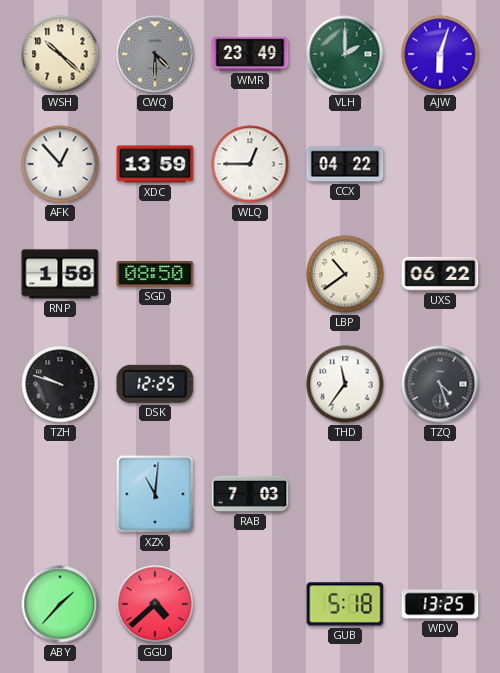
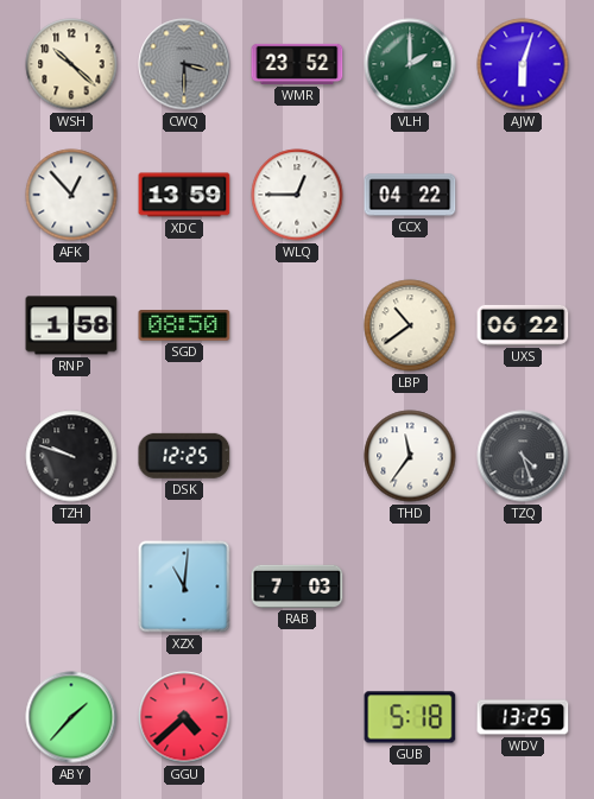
CWQ: 4:30 -> 3:30
WMR: 23:49 -> 23:52
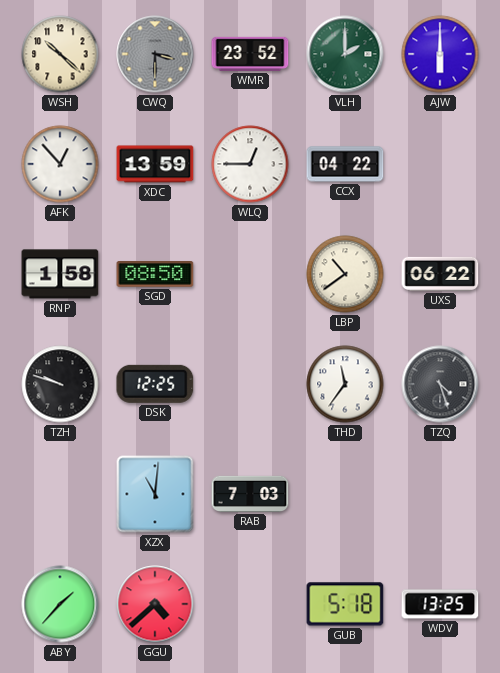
AJW: 6:03 -> 6:00
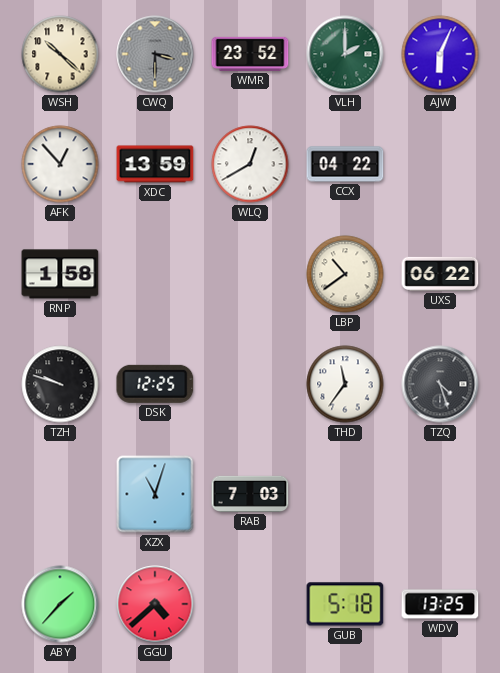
AJW: 6:00 -> 6:04
WLQ: 12:45 -> 12:40
SGD: 08:50 -> none
XZX: 11:01 -> 11:03
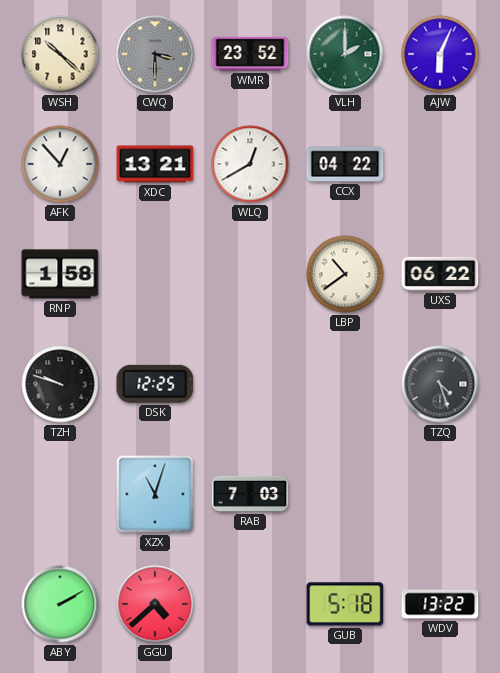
XDC: 13:59 -> 13:21
THD: 11:36 -> none
ABY: 1:37 -> 2:10
WDV: 13:25 -> 13:22
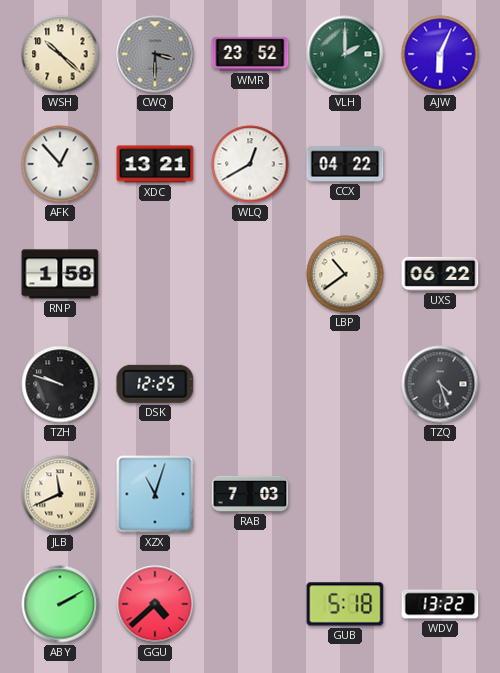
JLB: none -> 11:41
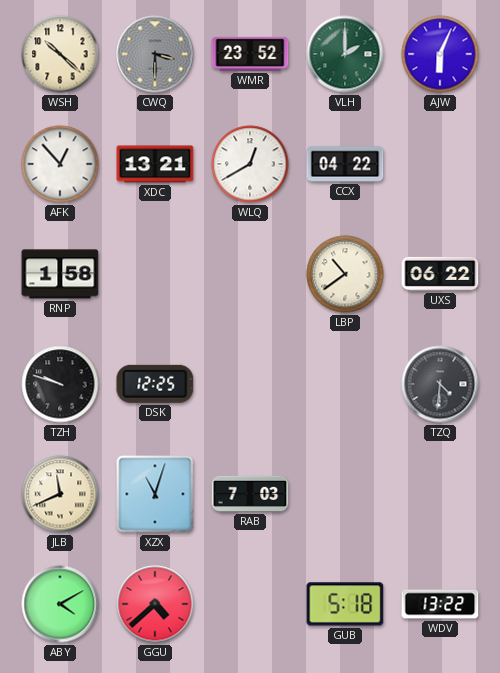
TZQ: 4:27 -> 4:31
ABY: 2:10 -> 4:10
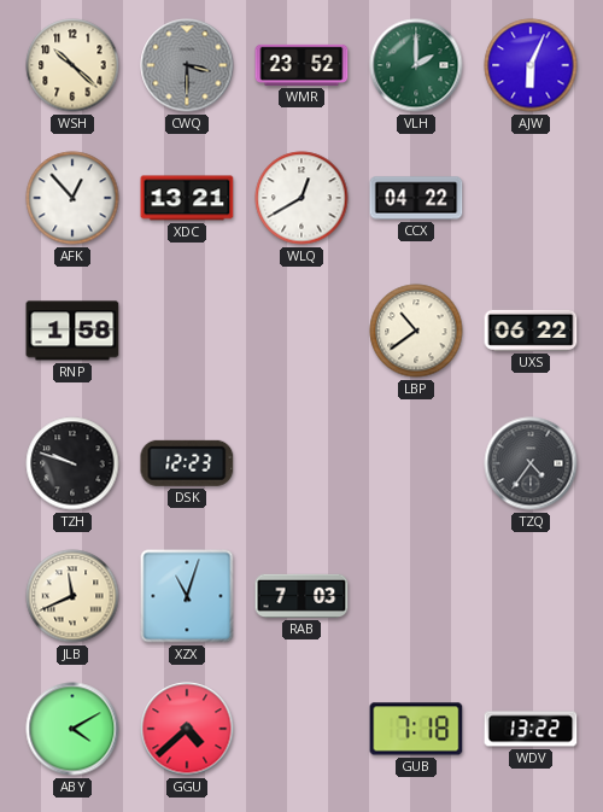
DSK: 12:25 -> 12:23
TZQ: 4:31 -> 4:36
GUB: 5:18 -> 7:18
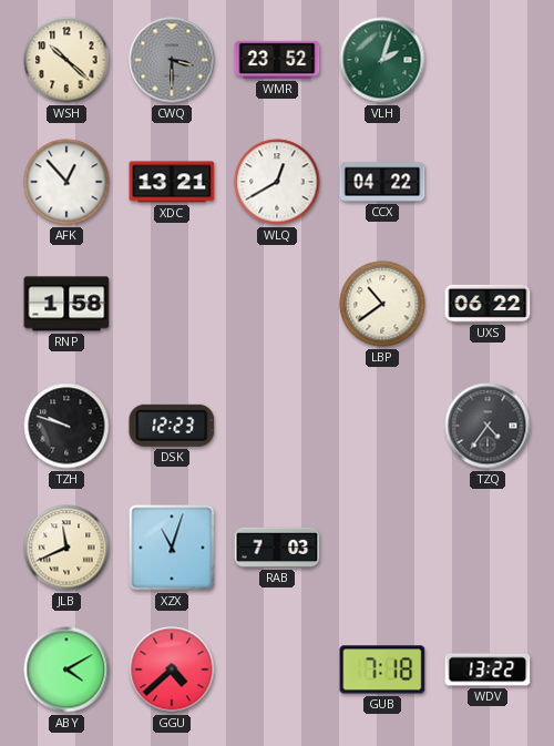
VLH: 2:00 -> 2:03
AJW: 6:04 -> none
